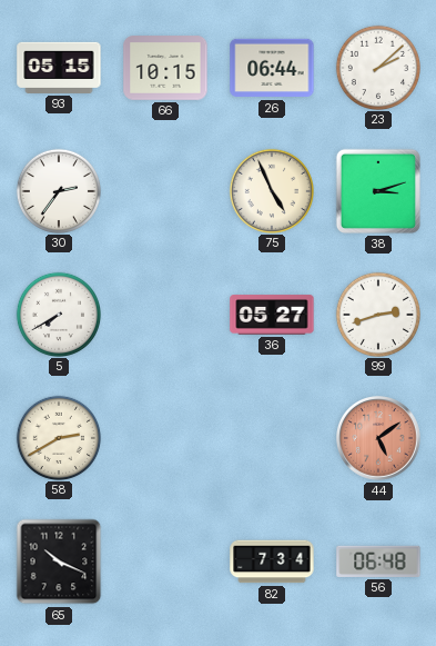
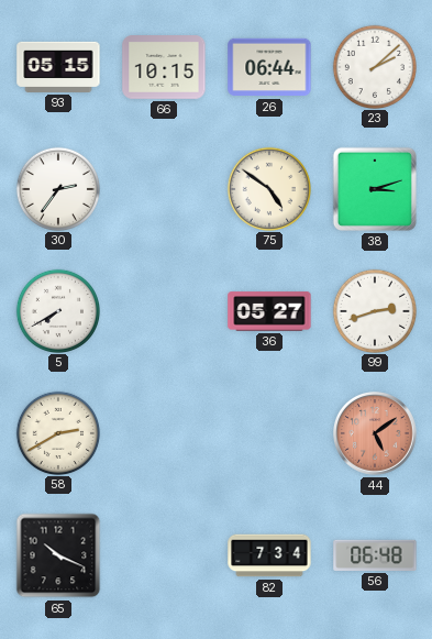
75: 4:56 -> 4:51
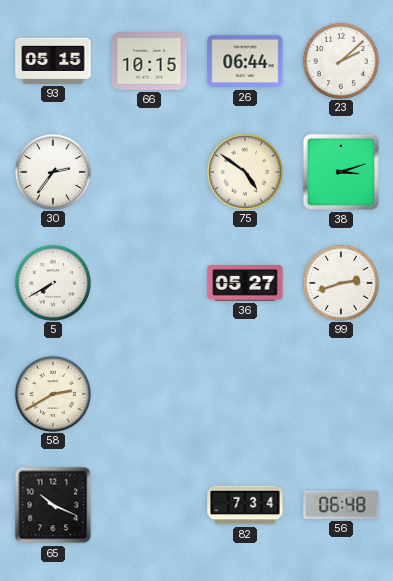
44: 5:09 -> none
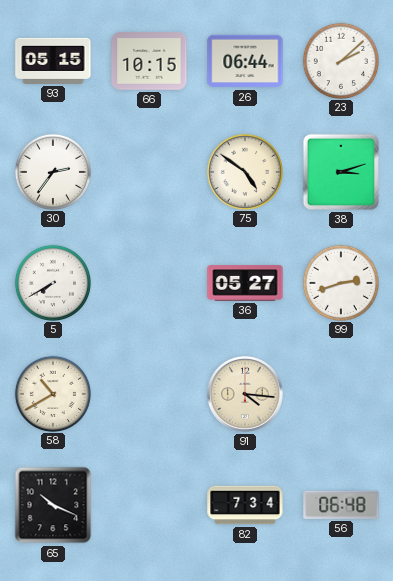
58: 2:40 -> 10:40
91: none -> 4:16
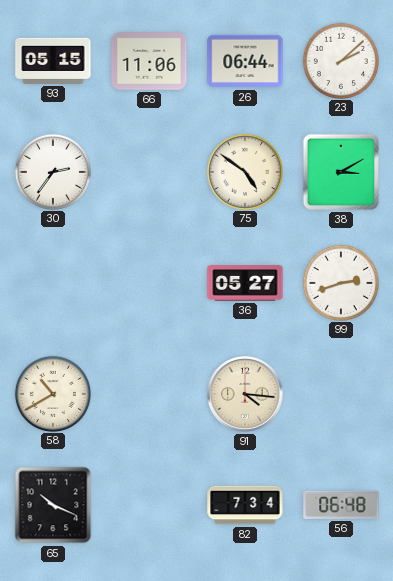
66: 10:15 -> 11:06
38: 3:12 -> 3:10
5: 7:40 -> none
